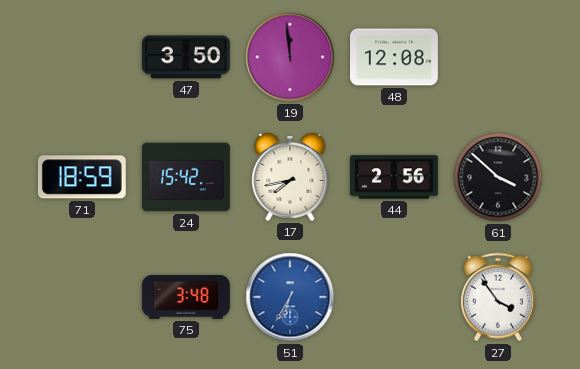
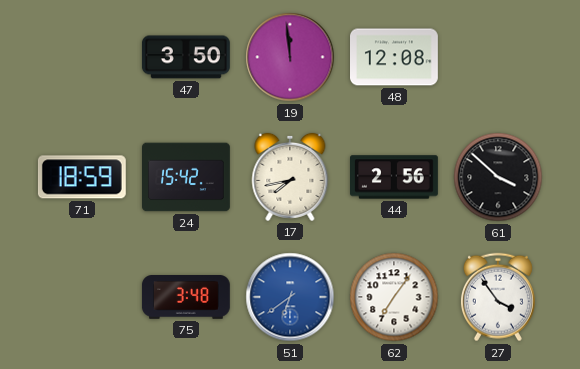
51: 6:35 -> 6:39
62: none -> 7:06
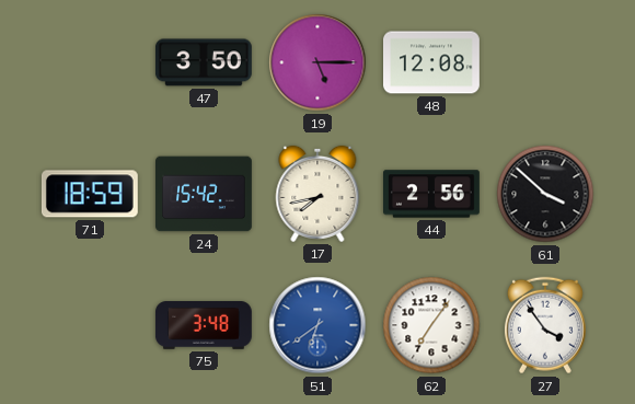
19: 11:59 -> 5:15
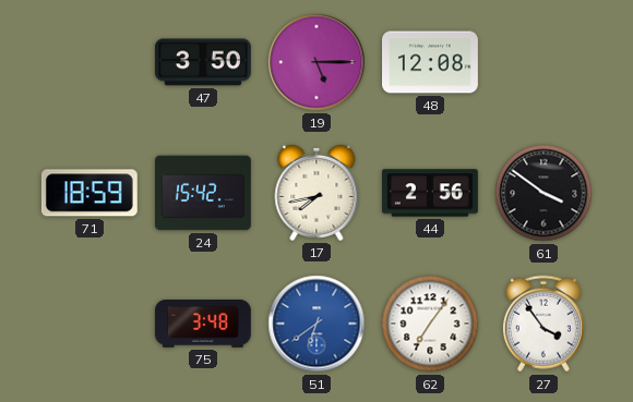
61: 3:52 -> 3:51
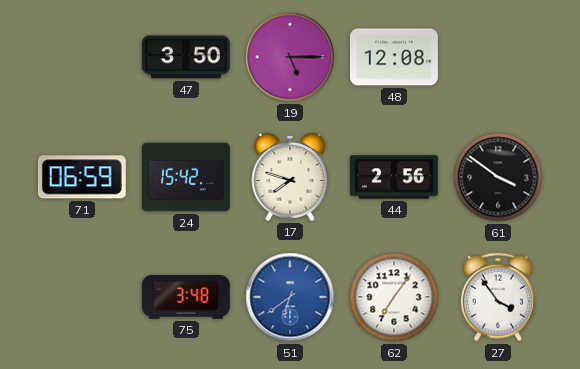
71: 18:59 -> 06:59
17: 7:43 -> 7:48
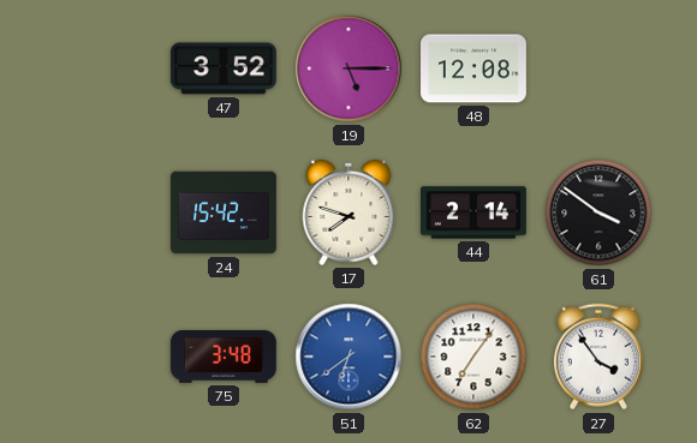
47: 3:50 -> 3:52
71: 06:59 -> none
44: 2:56 -> 2:14
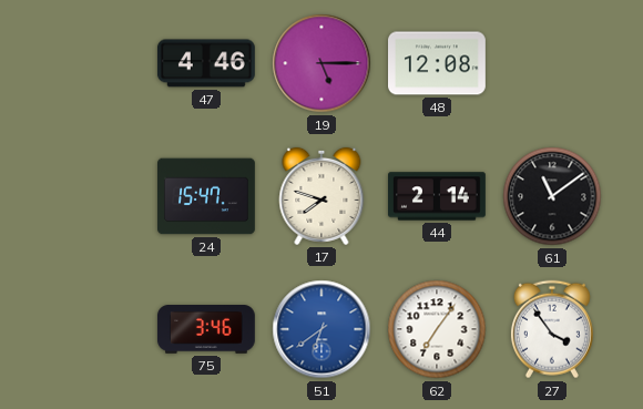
47: 3:52 -> 4:46
24: 15:42 -> 15:47
61: 3:51 -> 11:09
75: 3:48 -> 3:46
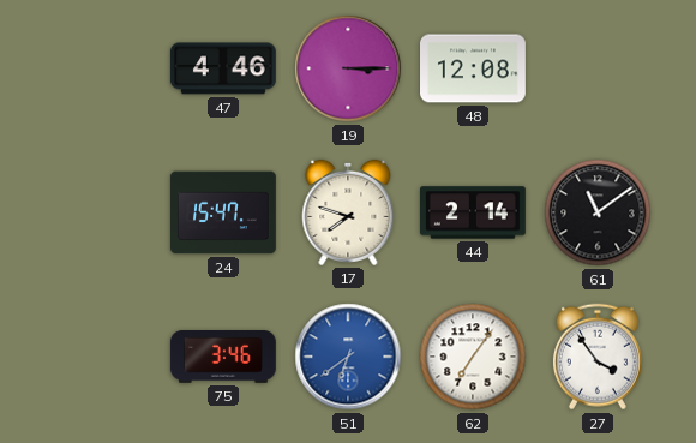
19: 5:15 -> 3:15
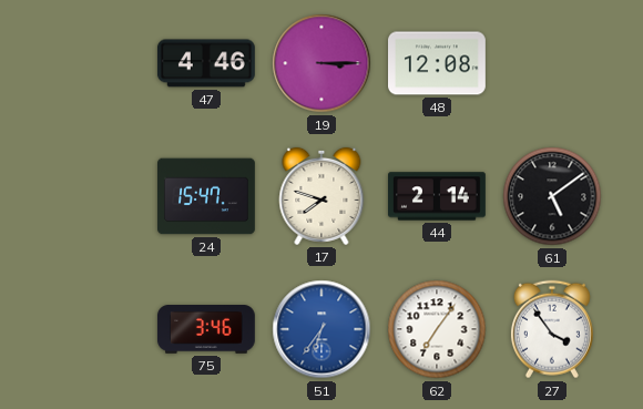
61: 11:09 -> 5:09
51: 6:39 -> 6:36
